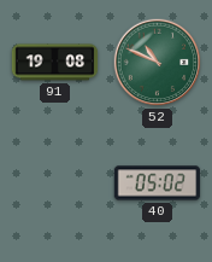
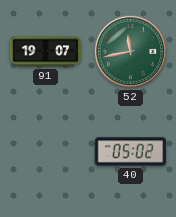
91: 19:08 -> 19:07
52: 10:49 -> 11:43
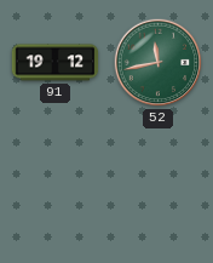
91: 19:07 -> 19:12
40: 05:02 -> none
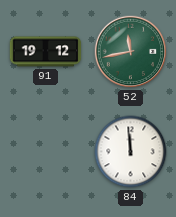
84: none -> 11:59
